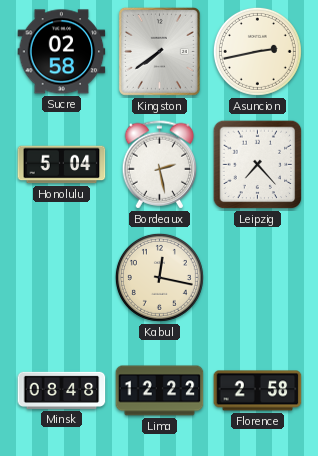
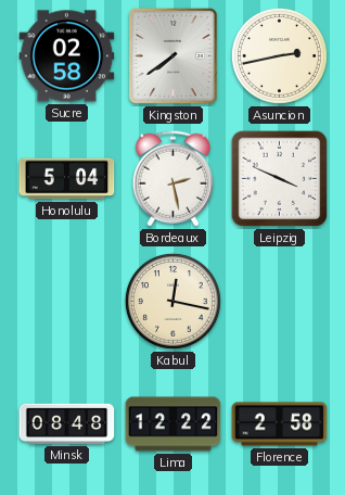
Leipzig: 7:23 -> 3:49
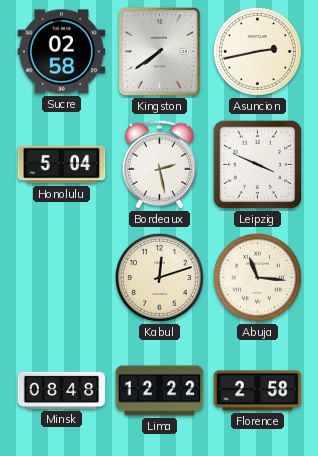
Kabul: 12:17 -> 12:12
Abuja: none -> 11:16
